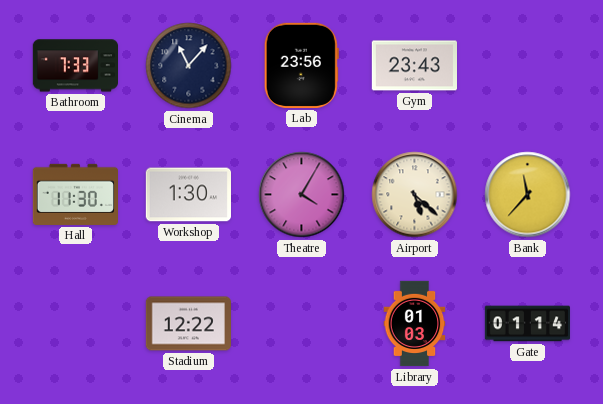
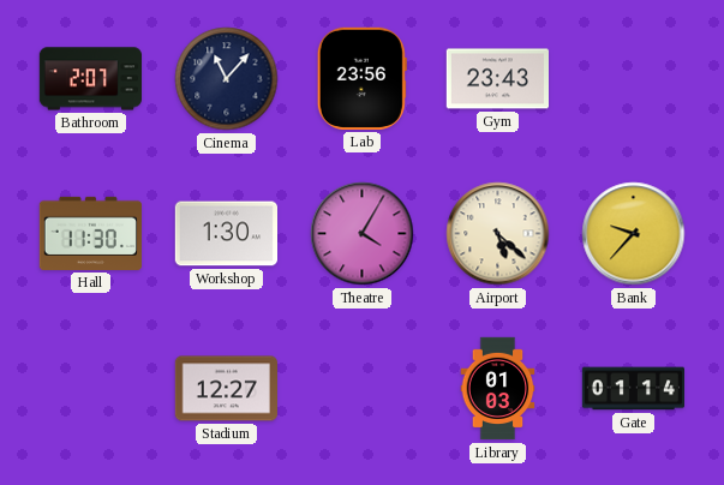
Bathroom: 7:33 -> 2:07
Bank: 11:37 -> 9:37
Stadium: 12:22 -> 12:27
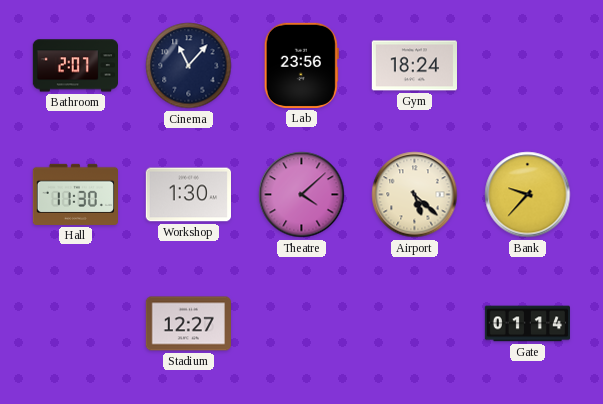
Gym: 23:43 -> 18:24
Theatre: 4:05 -> 4:08
Library: 01:03 -> none
